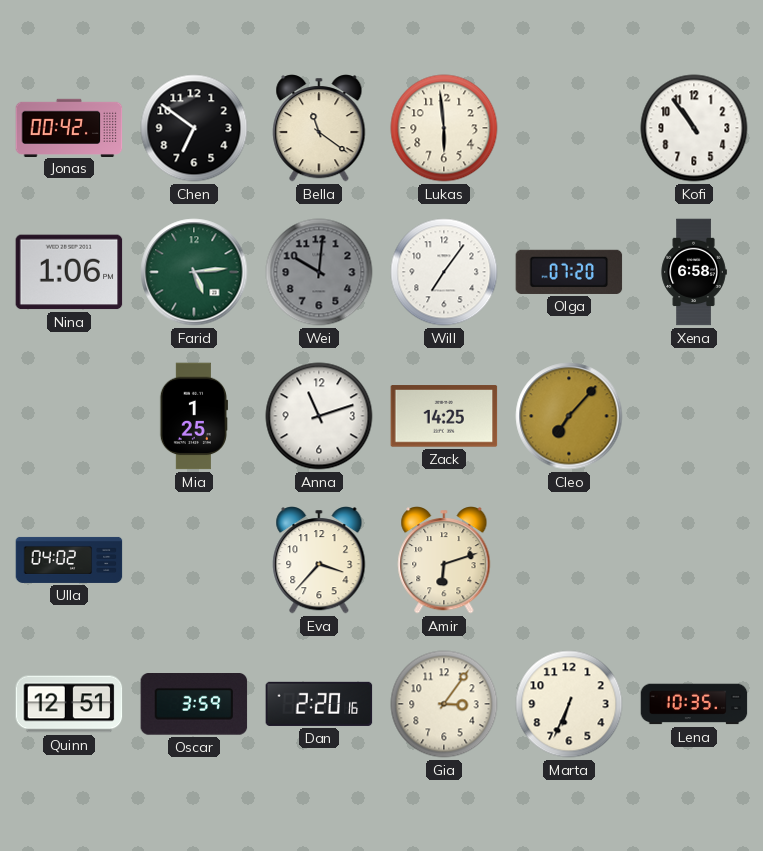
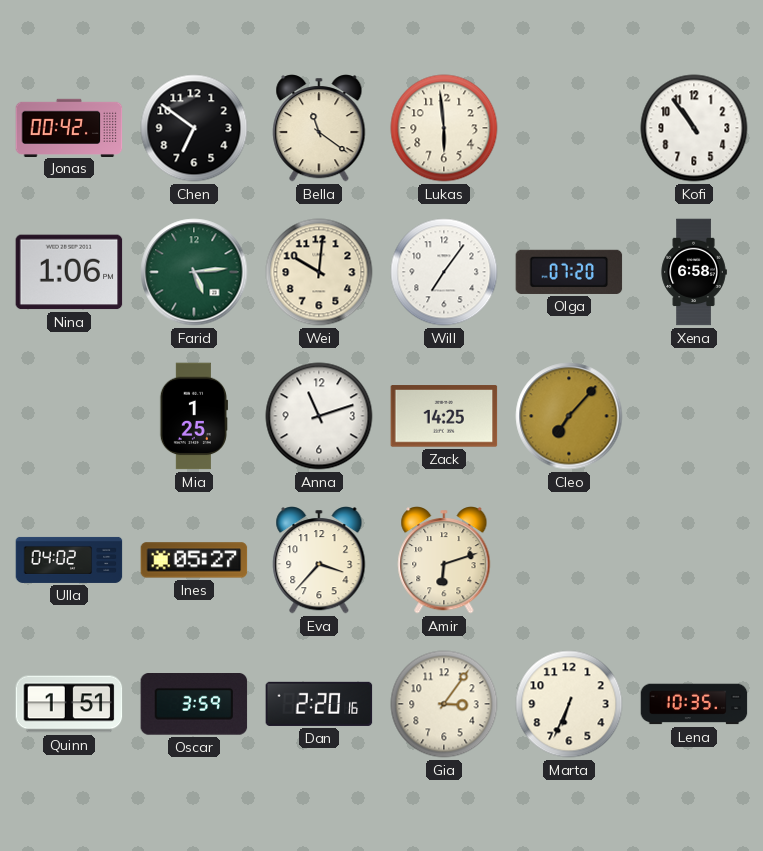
Wei dial: grey -> cream
Ines: none -> 05:27
Quinn: 12:51 -> 1:51
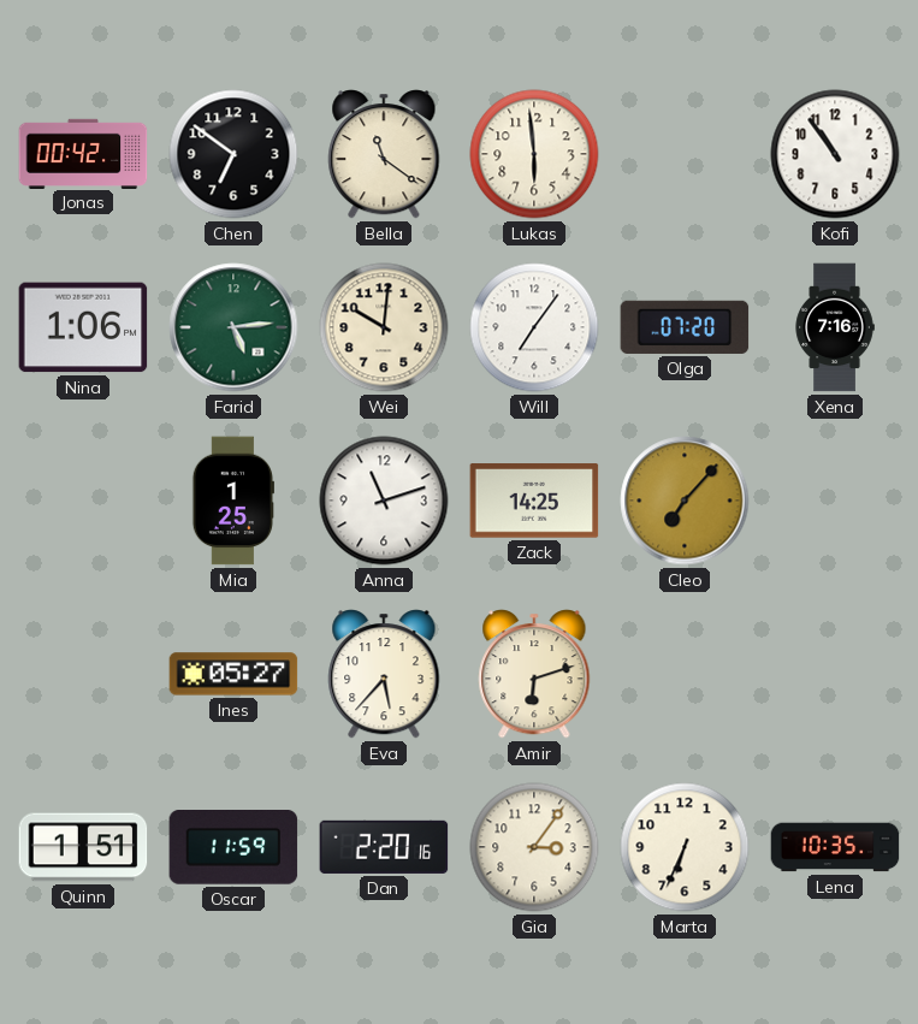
Xena: 6:58 -> 7:16
Ulla: 04:02 -> none
Eva: 3:37 -> 5:37
Oscar: 3:59 -> 11:59
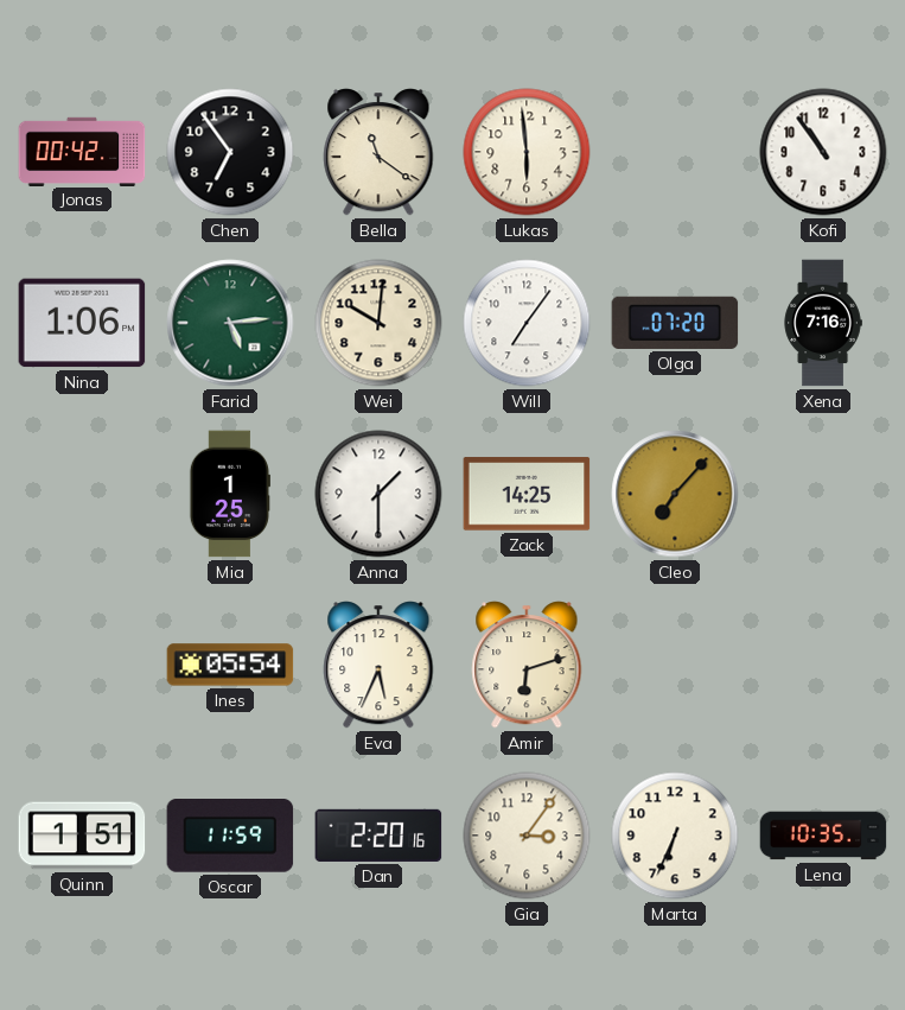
Chen: 6:51 -> 6:54
Anna: 11:12 -> 1:30
Ines: 05:27 -> 05:54
Eva: 5:37 -> 5:34
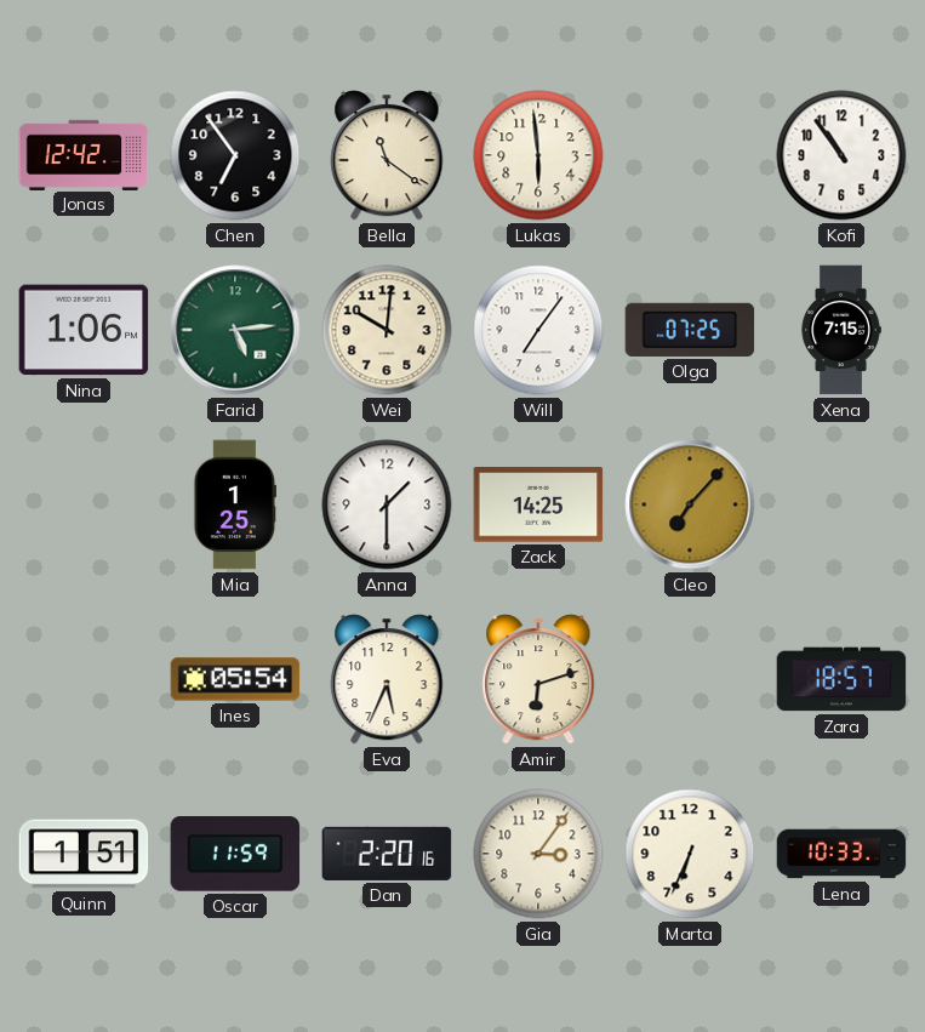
Jonas: 00:42 -> 12:42
Olga: 07:20 -> 07:25
Xena: 7:16 -> 7:15
Zara: none -> 18:57
Lena: 10:35 -> 10:33
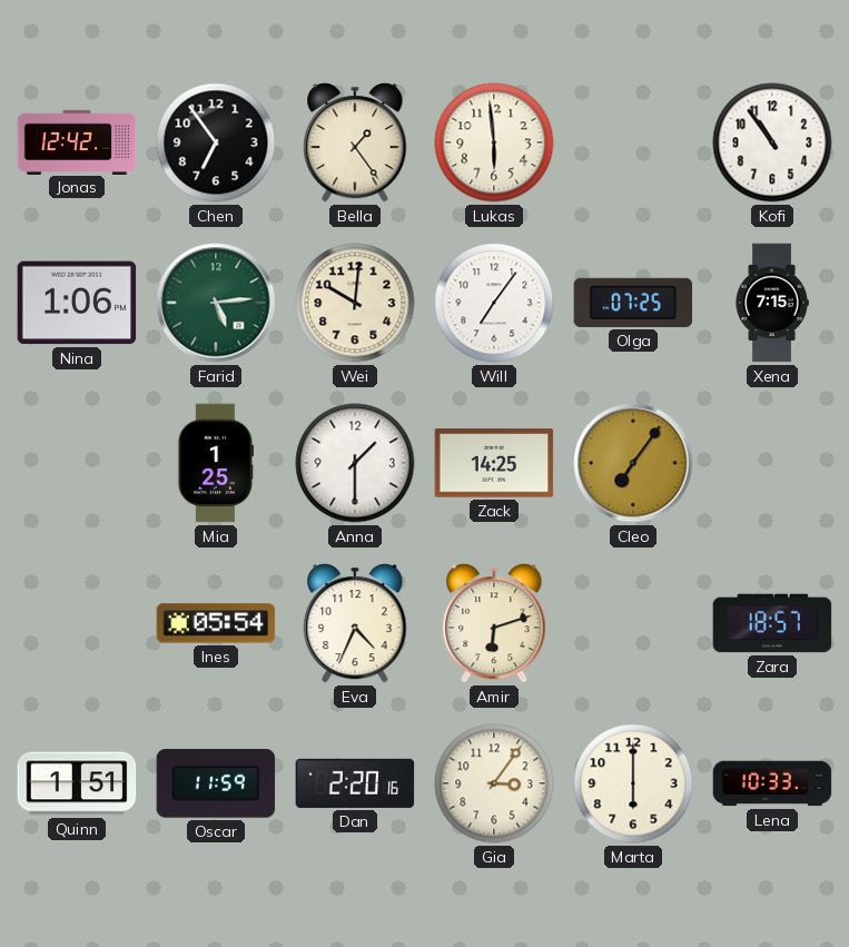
Bella: 11:21 -> 1:24
Cleo: 7:07 -> 7:06
Eva: 5:34 -> 4:34
Marta: 6:34 -> 6:00
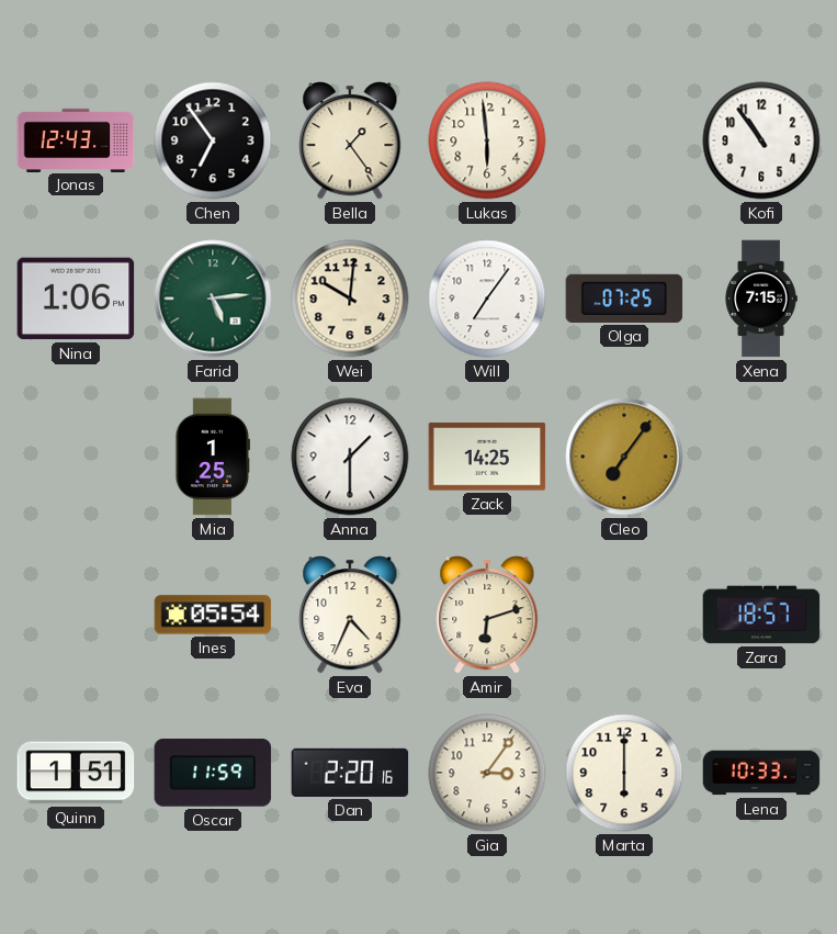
Jonas: 12:42 -> 12:43
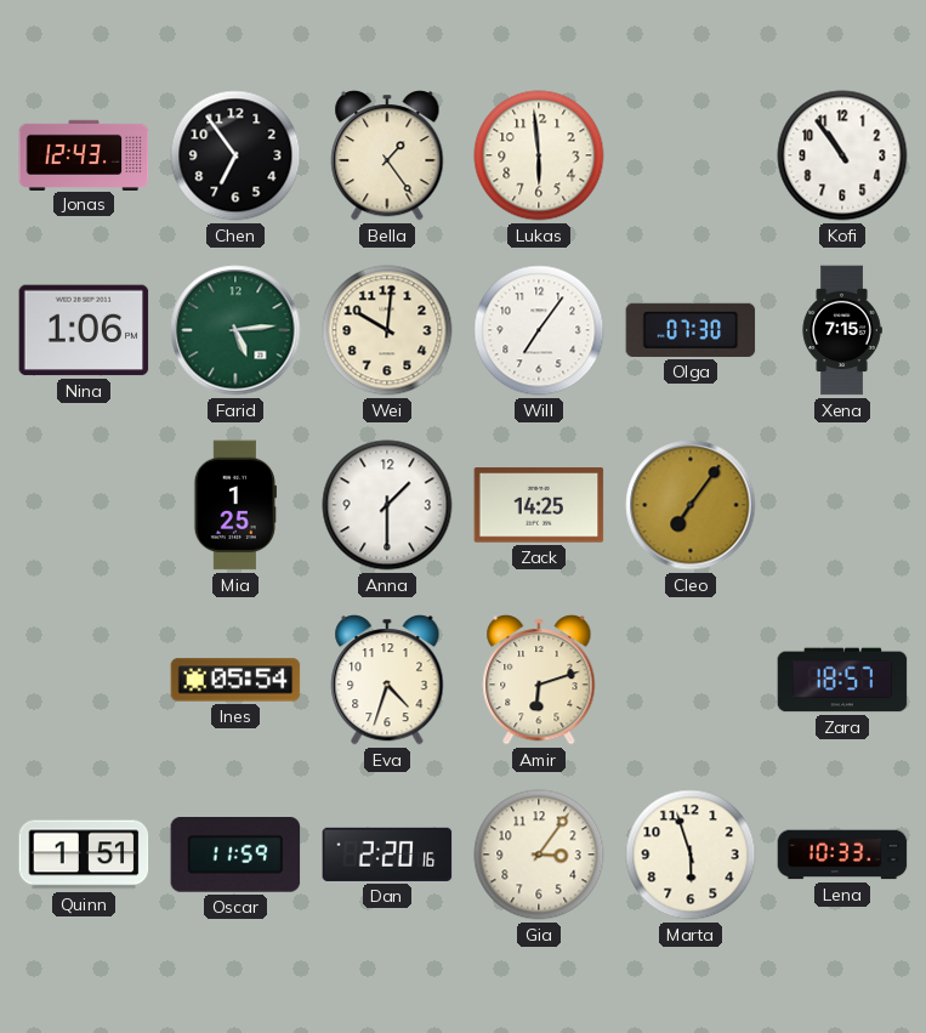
Olga: 07:25 -> 07:30
Eva: 4:34 -> 4:33
Marta: 6:00 -> 5:57
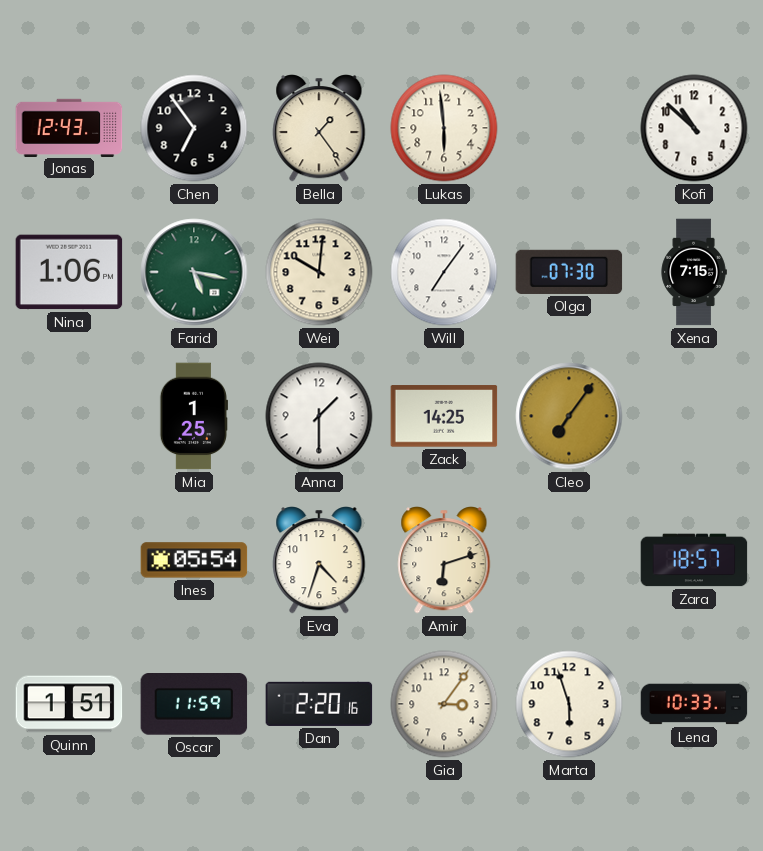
Kofi: 10:54 -> 10:52
Farid: 5:14 -> 5:17
